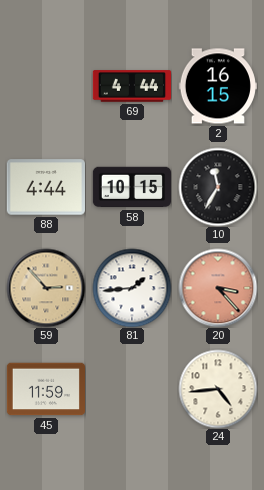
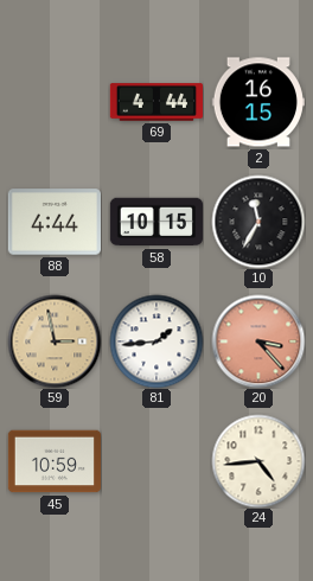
59: 2:53 -> 2:58
45: 11:59 -> 10:59
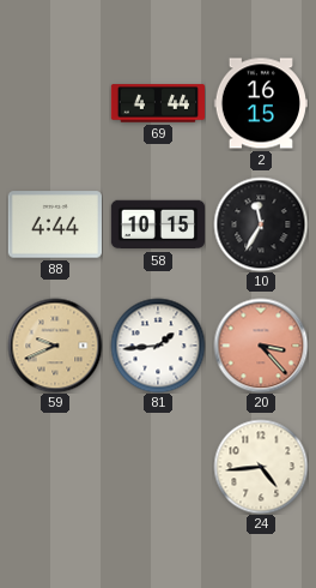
59: 2:58 -> 9:41
45: 10:59 -> none
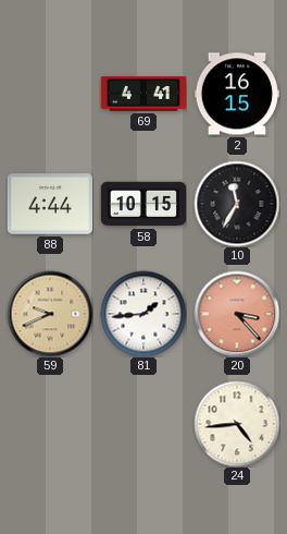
69: 4:44 -> 4:41
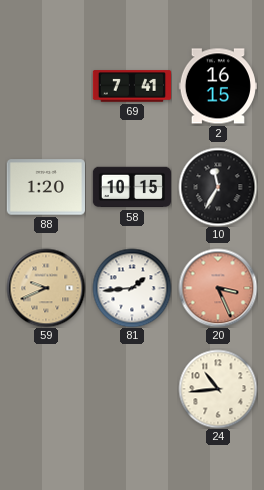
69: 4:41 -> 7:41
88: 4:44 -> 1:20
20: 3:23 -> 3:26
24: 4:44 -> 10:44
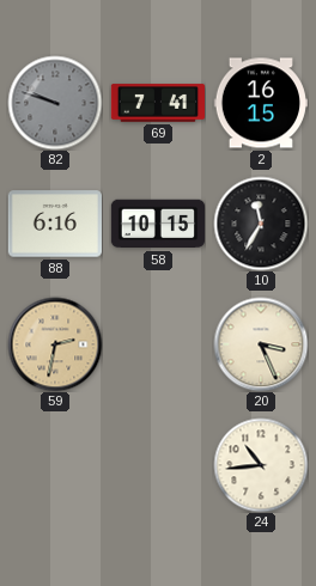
82: none -> 9:48
88: 1:20 -> 6:16
59: 9:41 -> 2:32
81: 1:44 -> none
20 dial: salmon -> cream
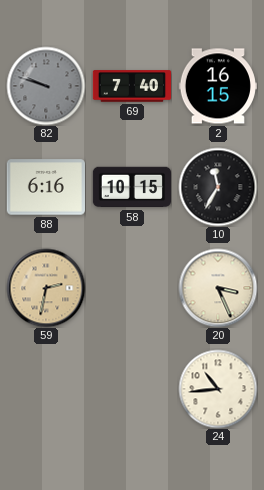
69: 7:41 -> 7:40
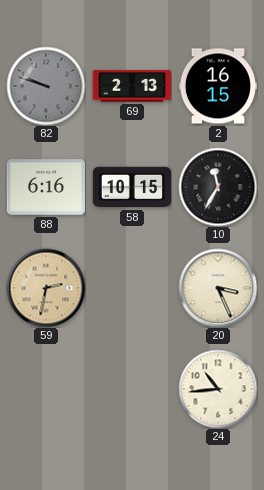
69: 7:40 -> 2:13
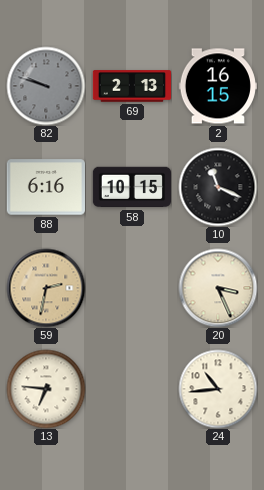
10: 11:35 -> 11:19
13: none -> 6:46
